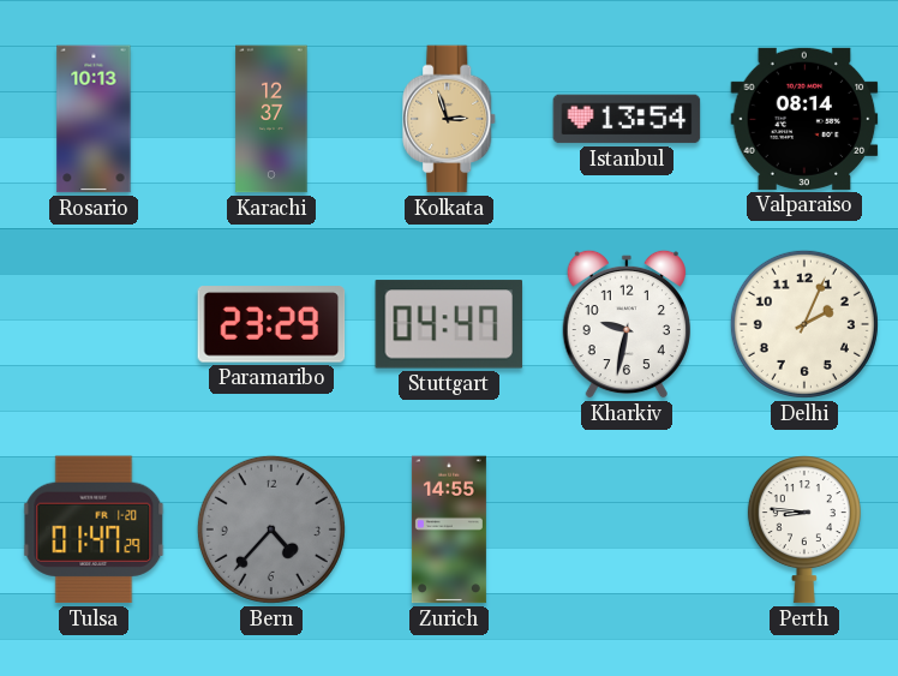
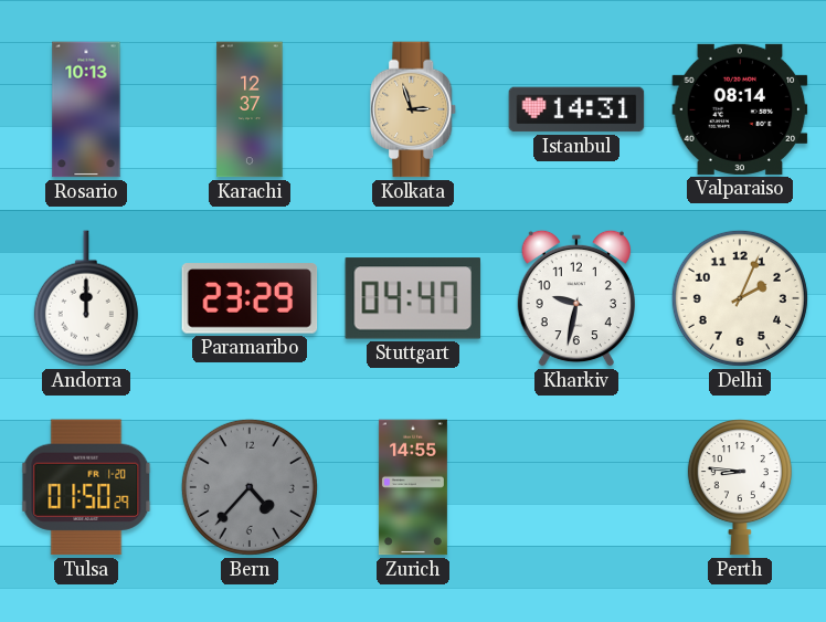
Istanbul: 13:54 -> 14:31
Andorra: none -> 12:00
Tulsa: 01:47 -> 01:50
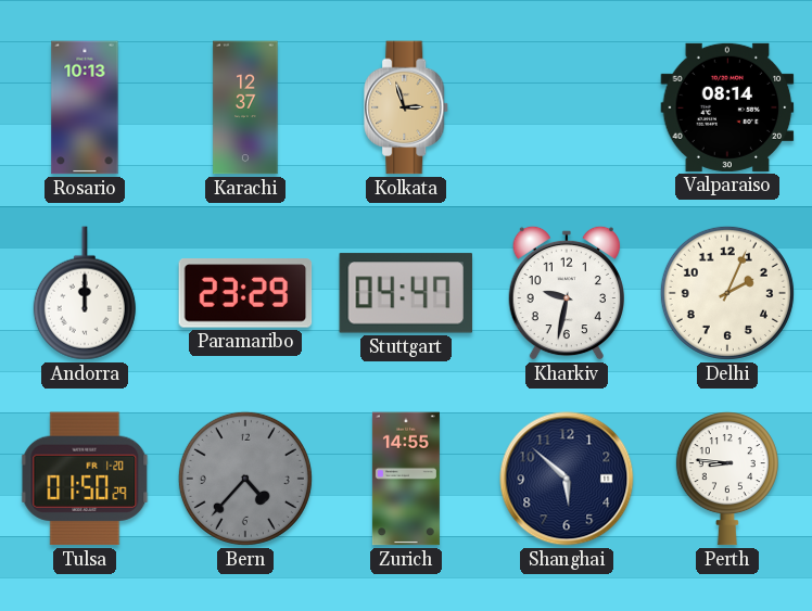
Istanbul: 14:31 -> none
Shanghai: none -> 5:52
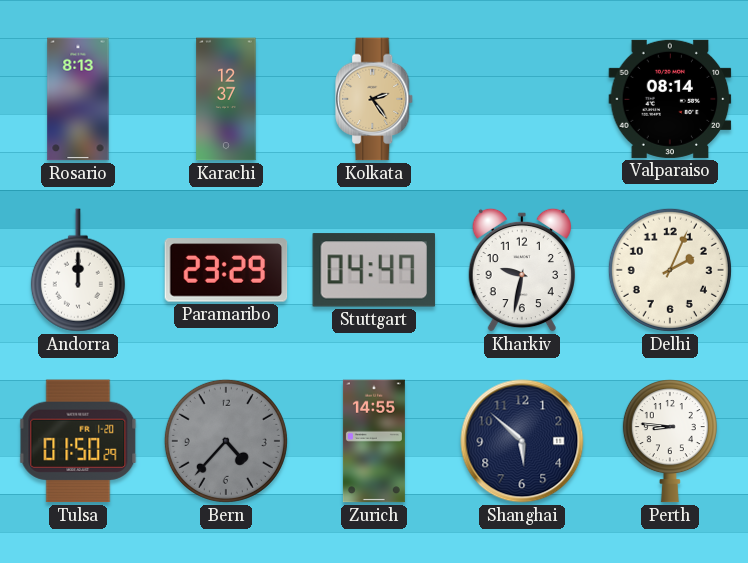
Rosario: 10:13 -> 8:13
Kolkata: 2:57 -> 2:24
